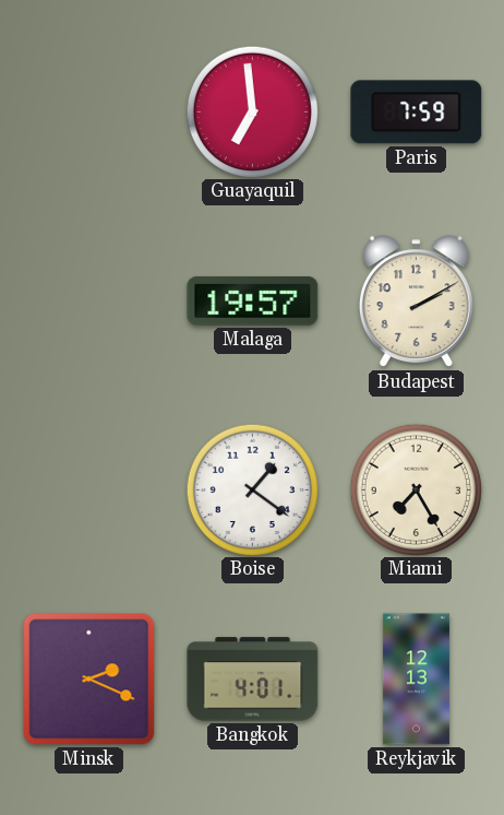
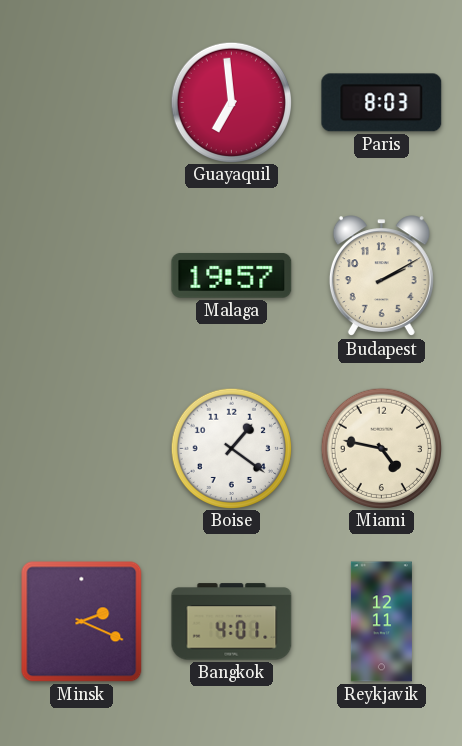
Paris: 7:59 -> 8:03
Miami: 7:25 -> 4:47
Reykjavik: 12:13 -> 12:11
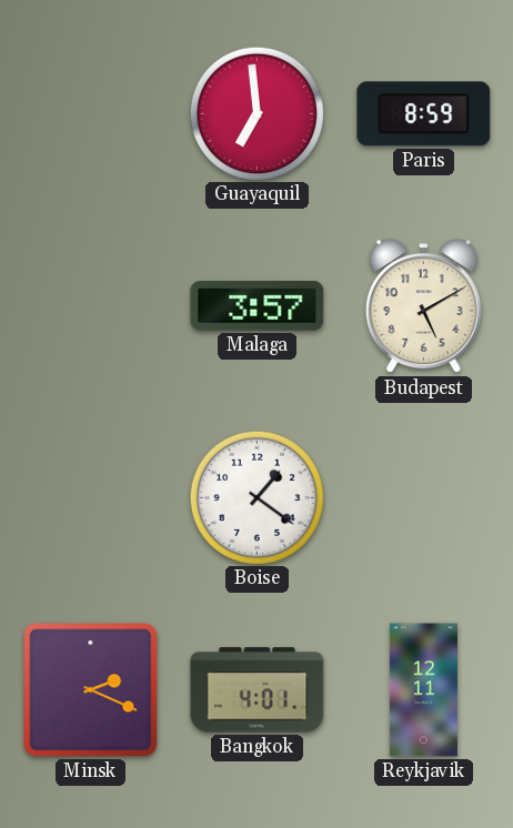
Paris: 8:03 -> 8:59
Malaga: 19:57 -> 3:57
Budapest: 2:10 -> 5:10
Miami: 4:47 -> none
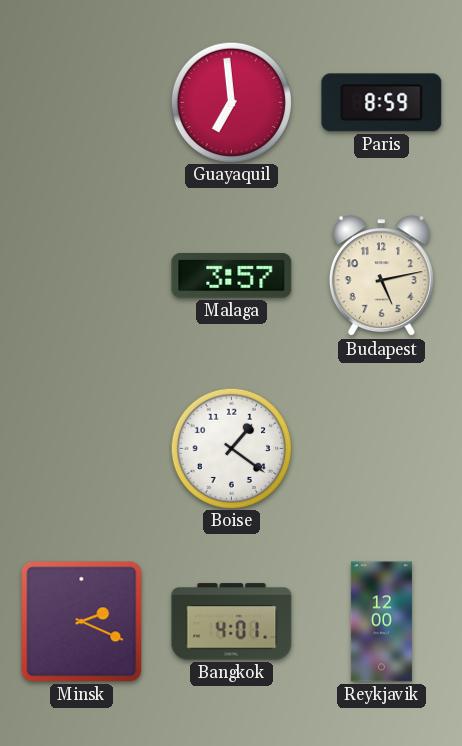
Budapest: 5:10 -> 5:13
Reykjavik: 12:11 -> 12:00
